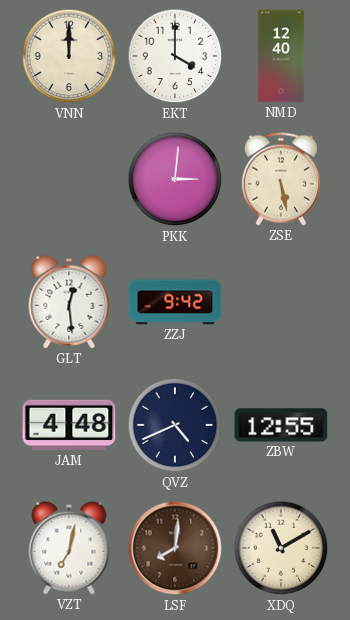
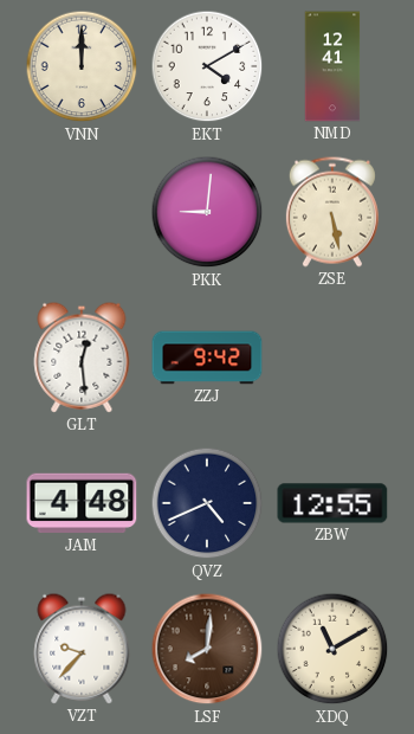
EKT: 4:00 -> 4:10
NMD: 12:40 -> 12:41
PKK: 3:01 -> 9:01
VZT: 7:02 -> 9:37
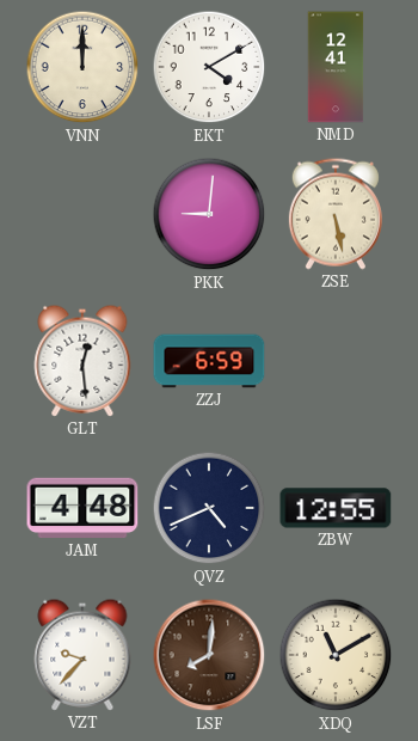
ZZJ: 9:42 -> 6:59
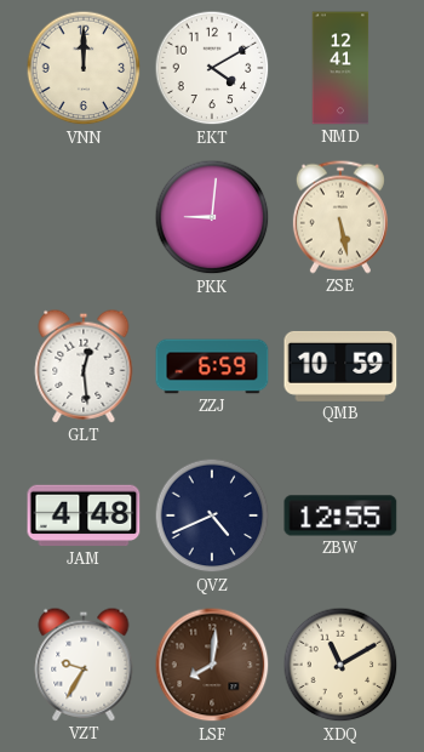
QMB: none -> 10:59
VZT: 9:37 -> 9:35
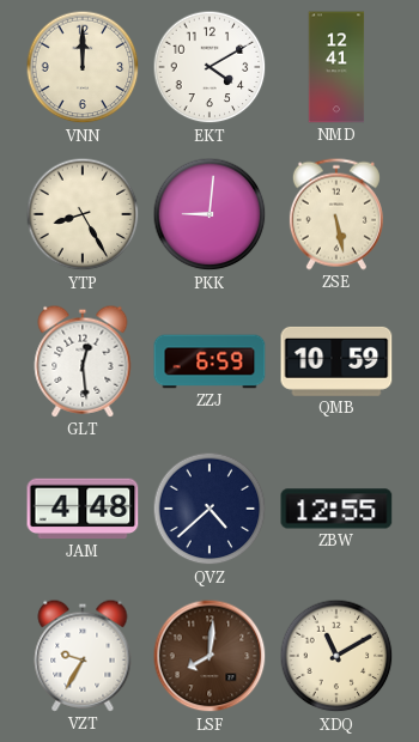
YTP: none -> 8:25
QVZ: 4:41 -> 4:38
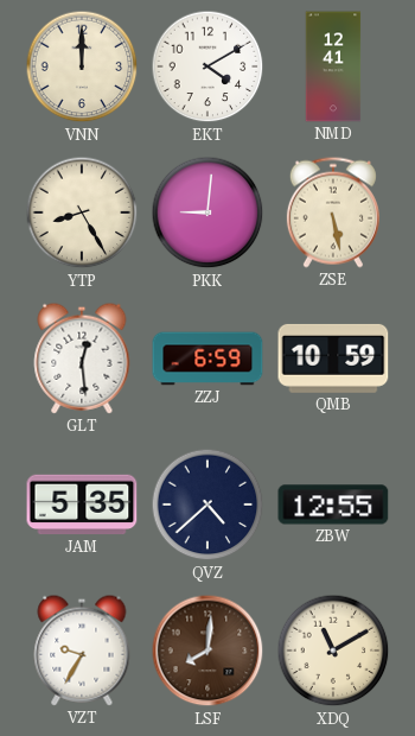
JAM: 4:48 -> 5:35
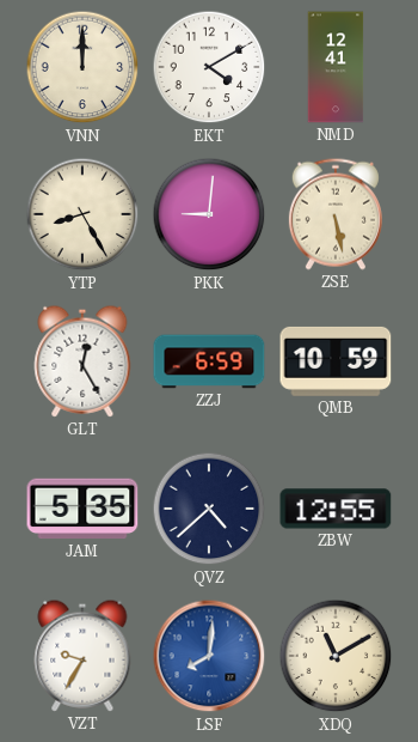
GLT: 12:29 -> 12:25
LSF dial: brown -> blue
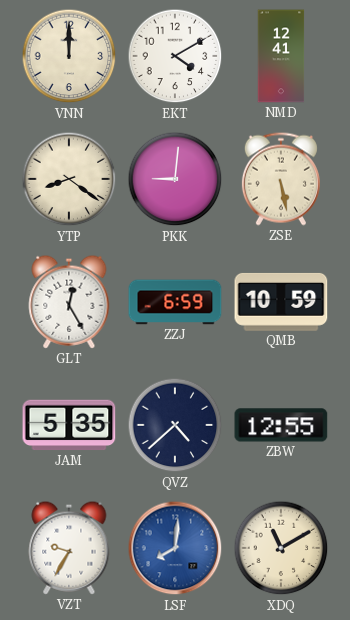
YTP: 8:25 -> 8:21
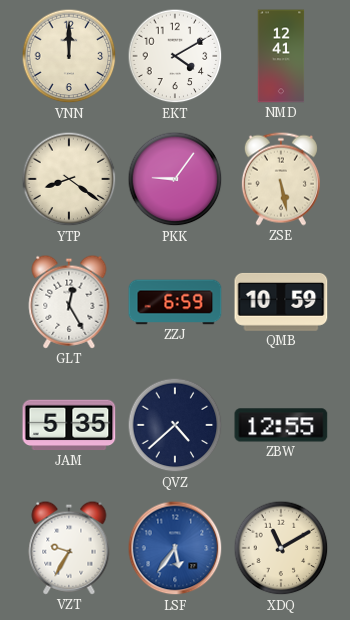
PKK: 9:01 -> 9:06
LSF: 8:01 -> 5:36
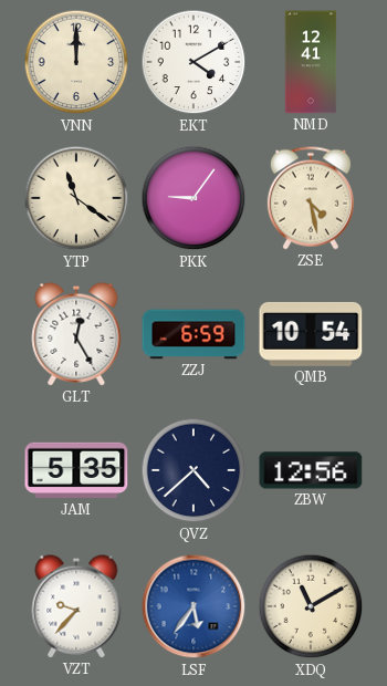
YTP: 8:21 -> 11:21
ZSE: 5:28 -> 4:28
QMB: 10:59 -> 10:54
ZBW: 12:55 -> 12:56
VZT: 9:35 -> 9:37
